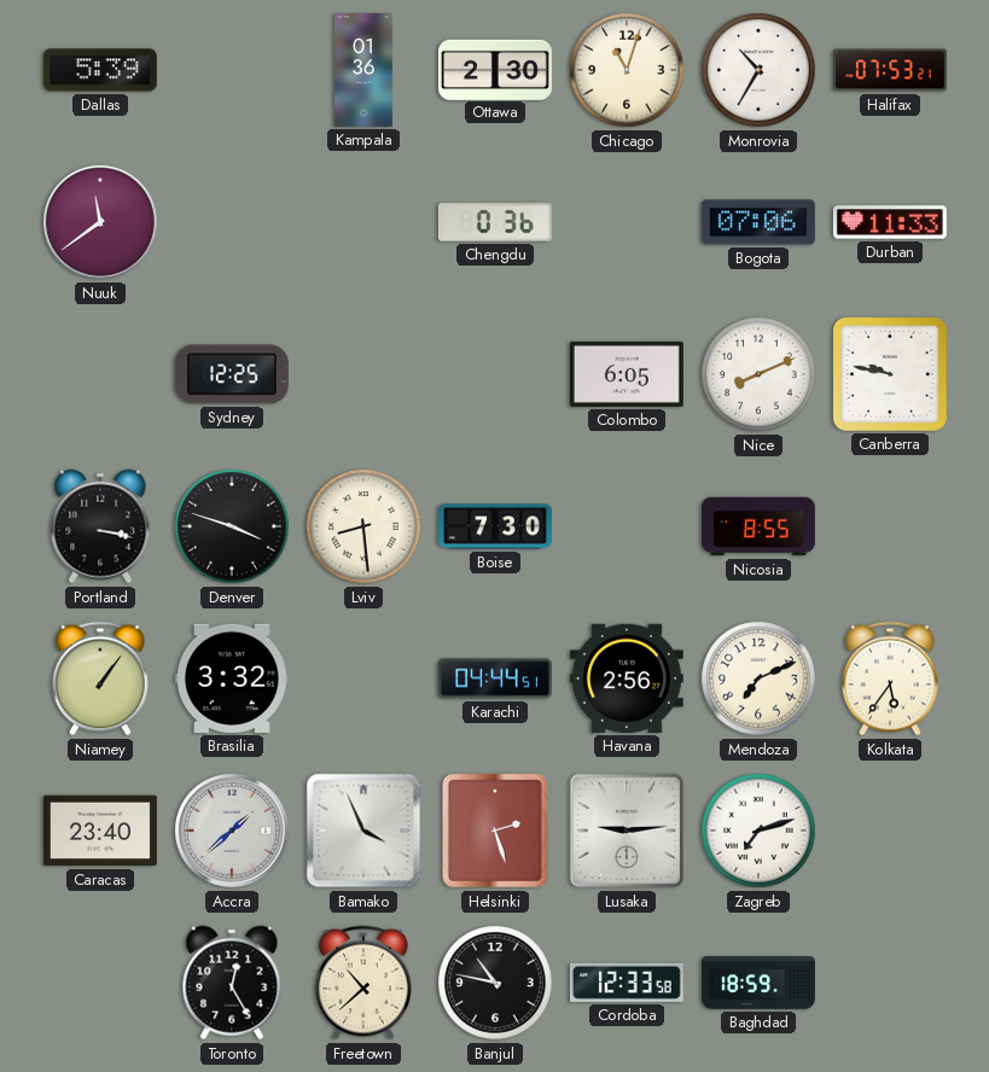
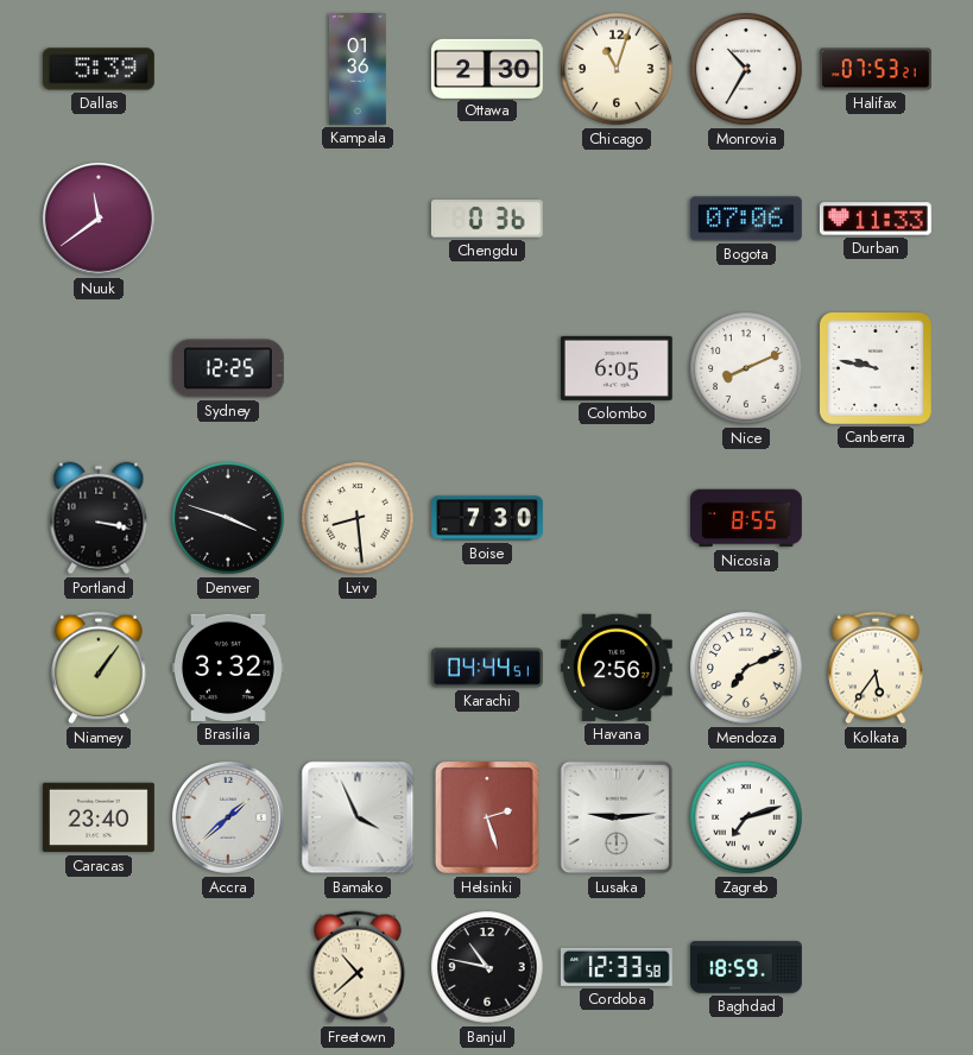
Toronto: 12:25 -> none
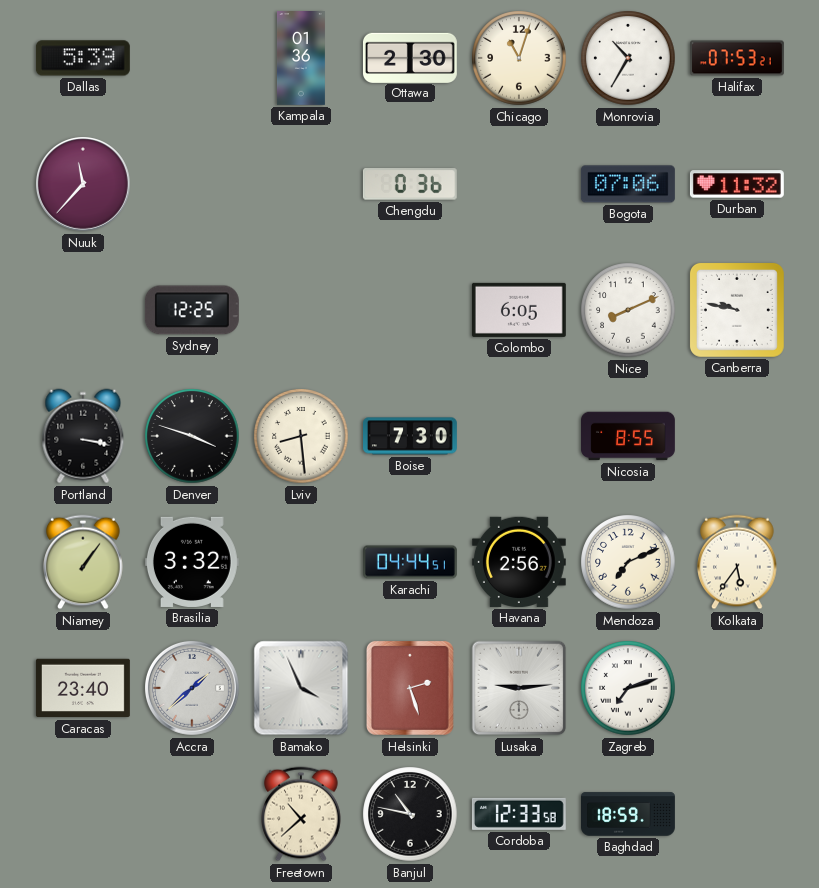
Nuuk: 11:39 -> 11:37
Durban: 11:33 -> 11:32
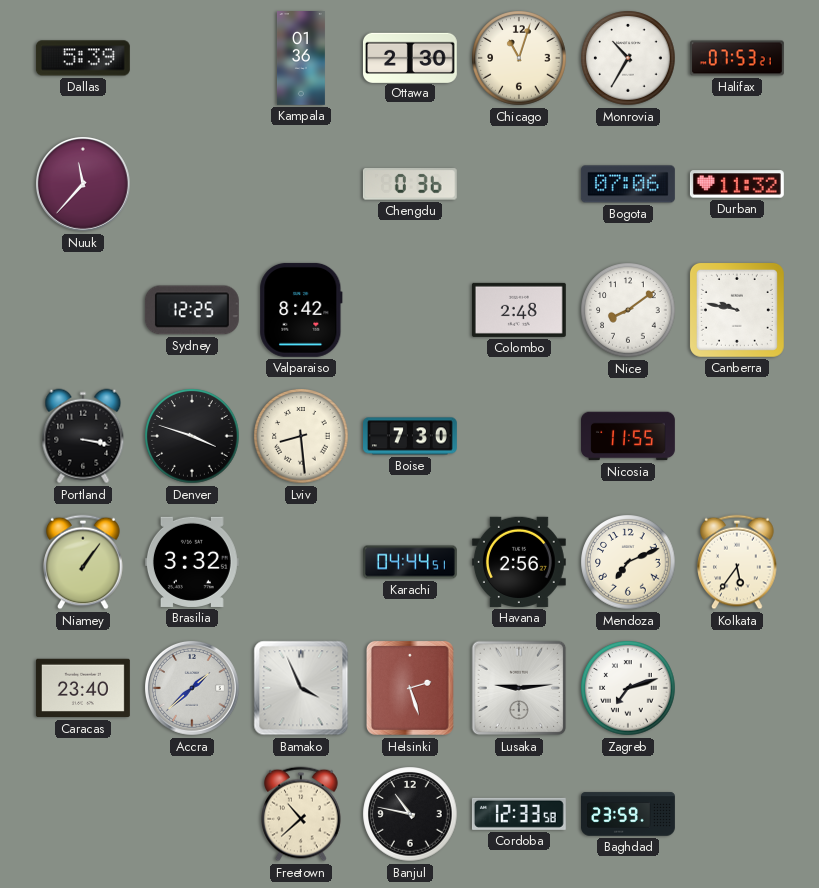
Valparaiso: none -> 8:42
Colombo: 6:05 -> 2:48
Nice: 8:11 -> 8:09
Nicosia: 8:55 -> 11:55
Baghdad: 18:59 -> 23:59
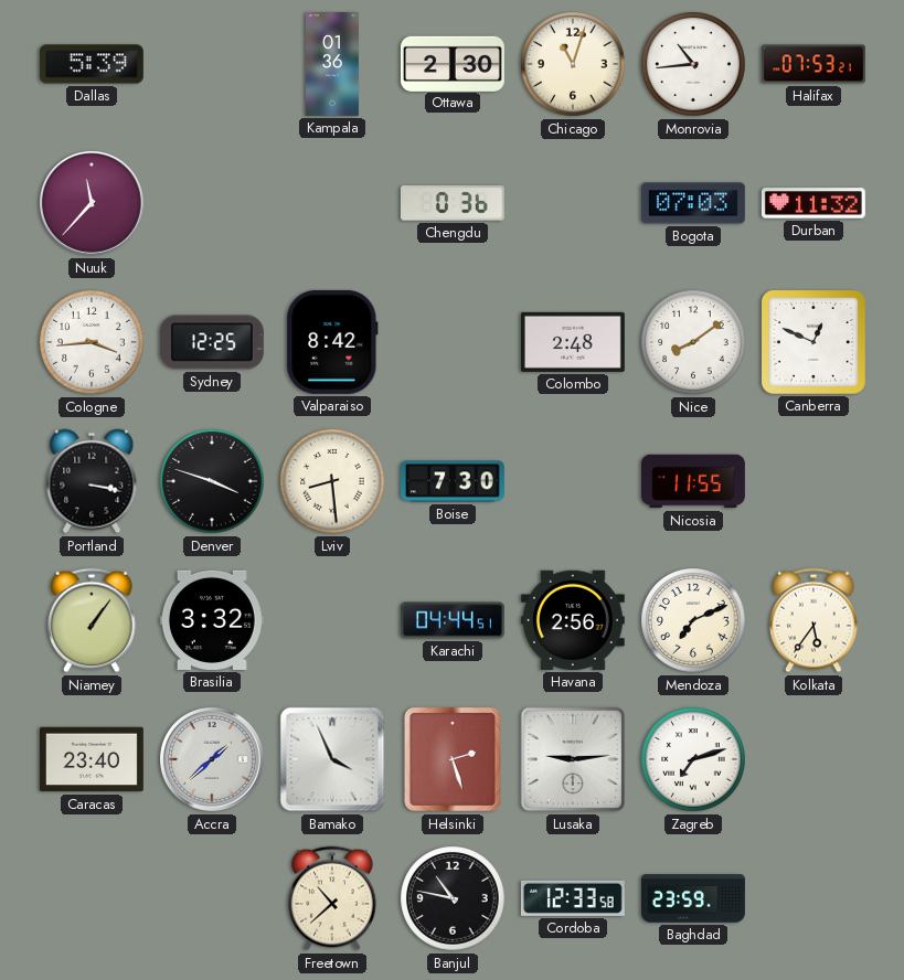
Monrovia: 10:35 -> 10:44
Bogota: 07:06 -> 07:03
Cologne: none -> 3:44
Canberra: 9:47 -> 12:49
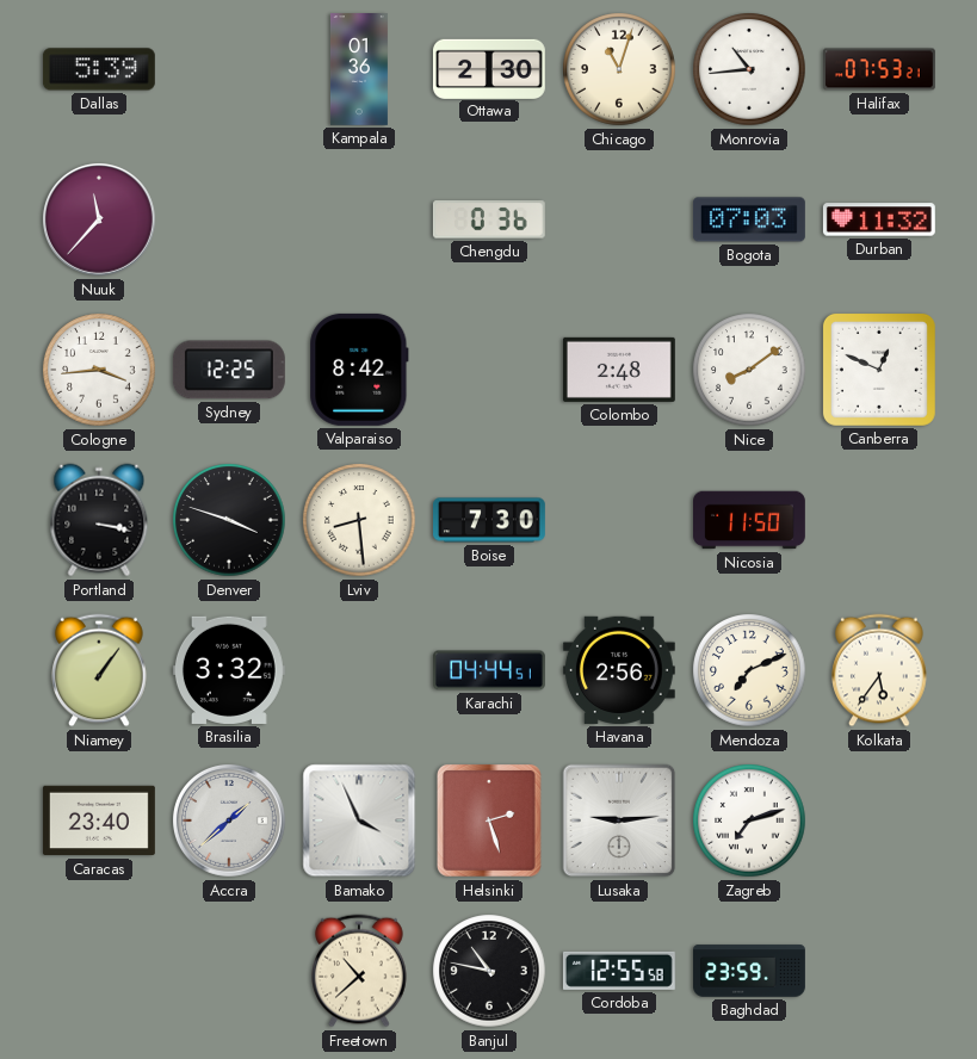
Nicosia: 11:55 -> 11:50
Cordoba: 12:33 -> 12:55
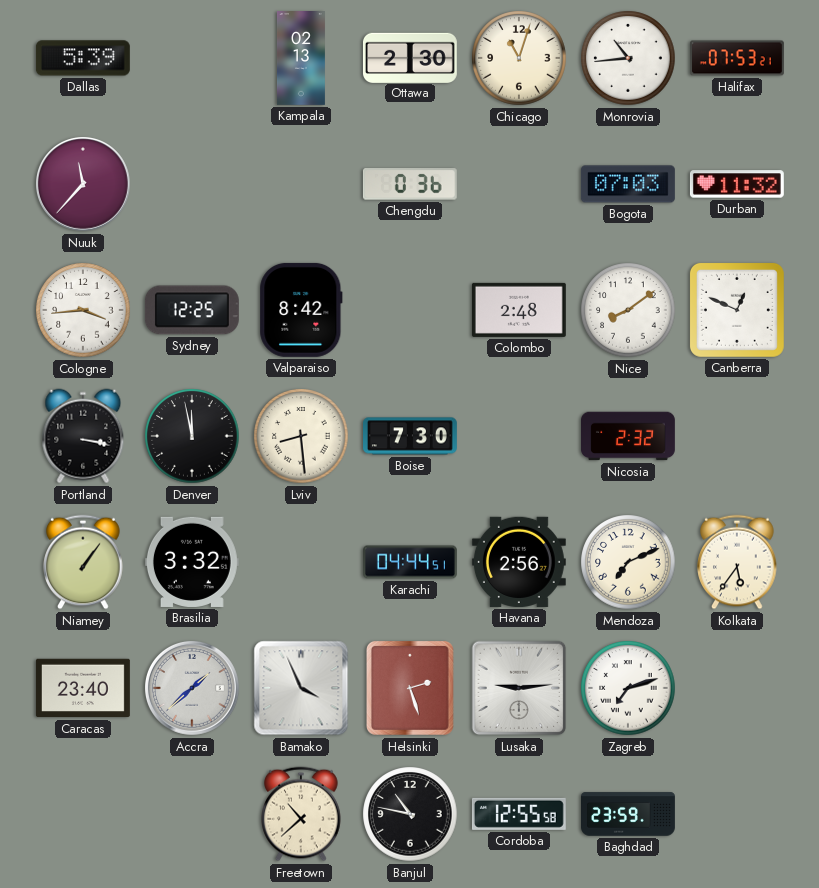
Kampala: 01:36 -> 02:13
Denver: 3:48 -> 11:58
Nicosia: 11:50 -> 2:32
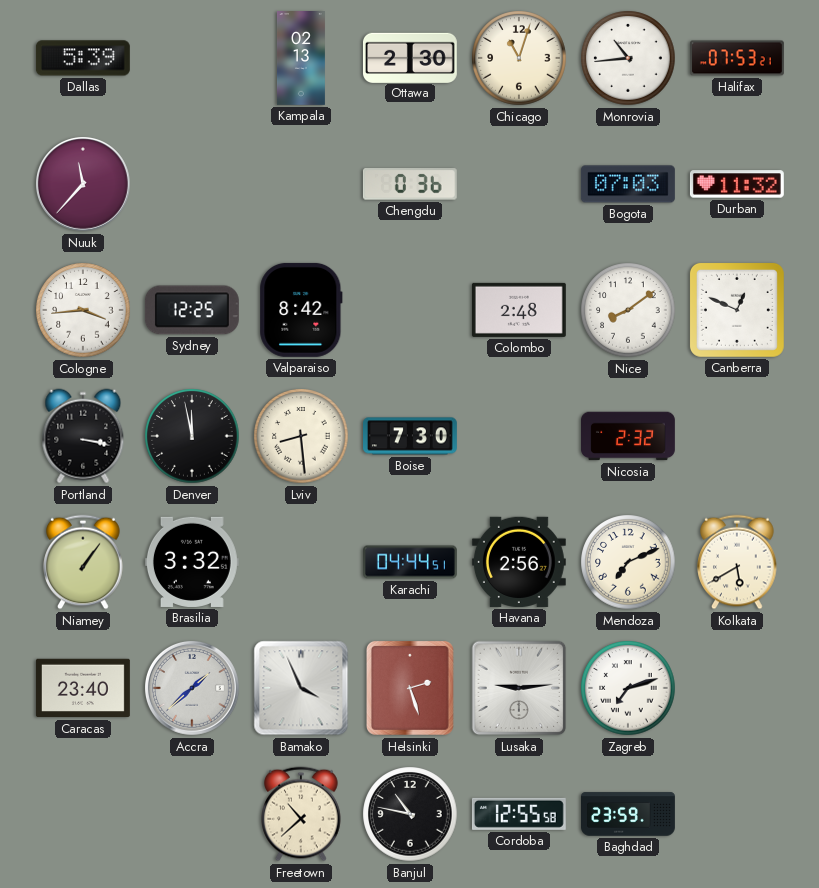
Kolkata: 5:36 -> 5:40
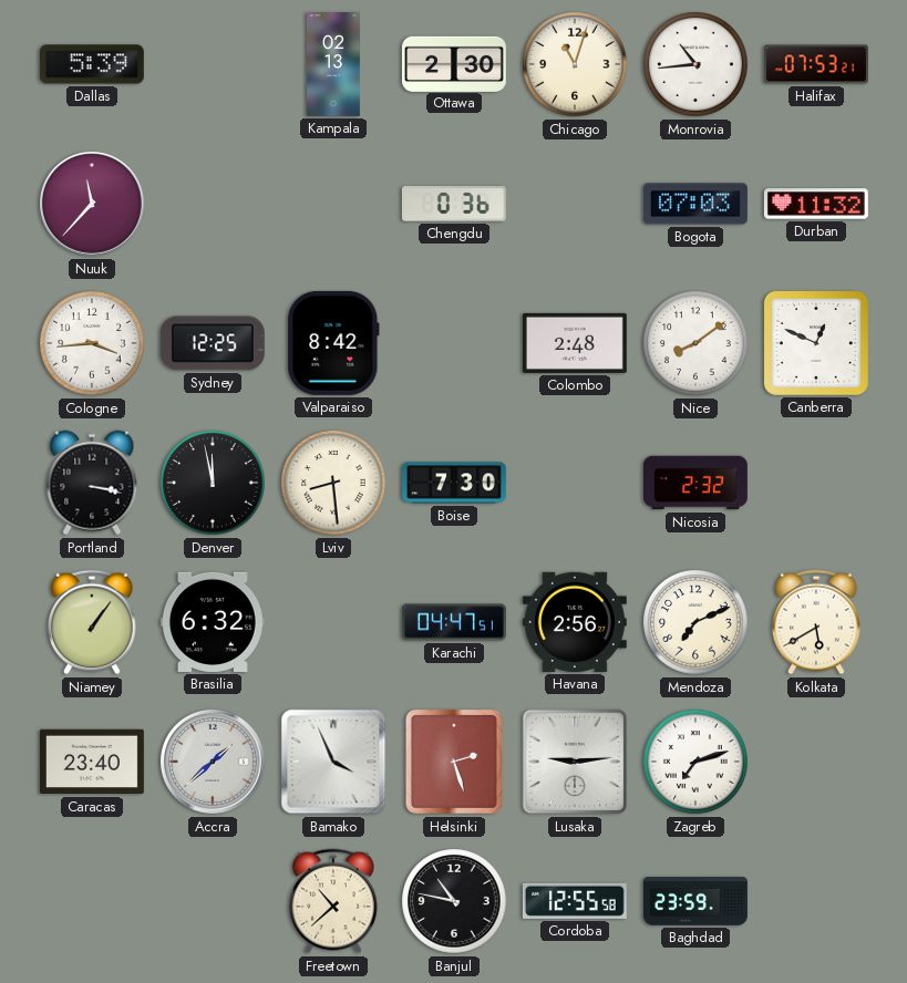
Brasilia: 3:32 -> 6:32
Karachi: 04:44 -> 04:47
